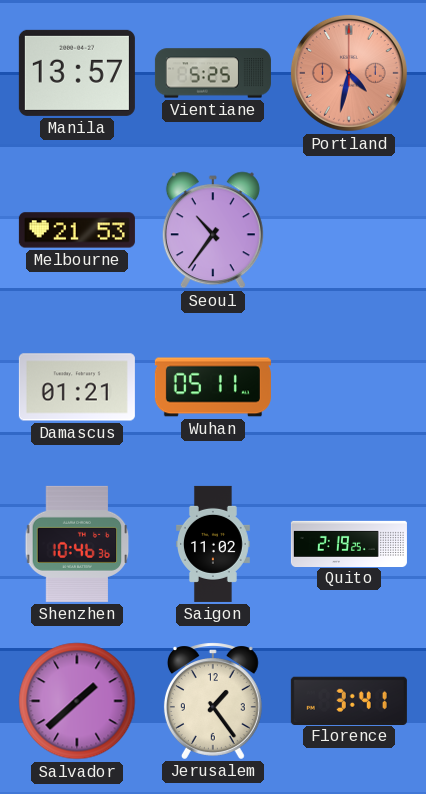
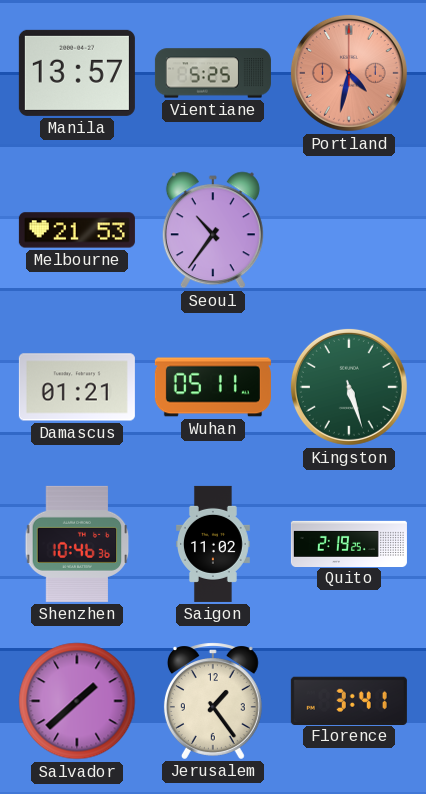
Kingston: none -> 5:27
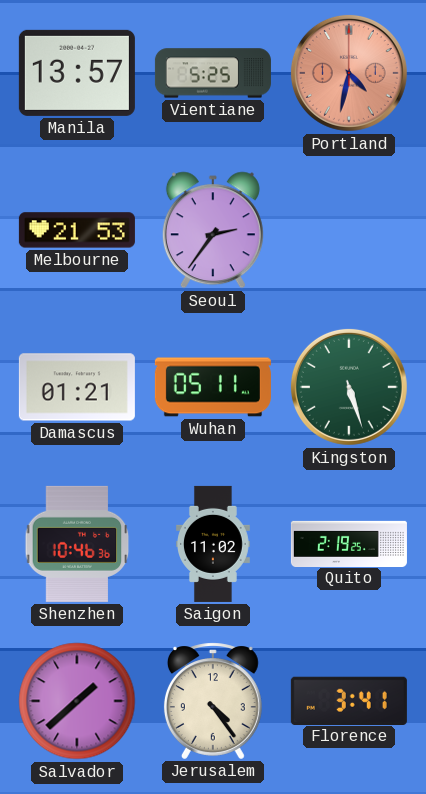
Seoul: 10:36 -> 2:36
Jerusalem: 1:24 -> 4:24
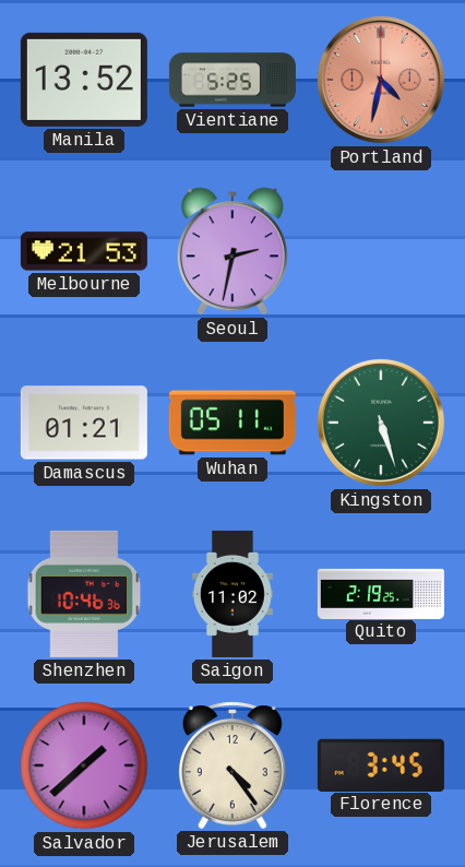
Manila: 13:57 -> 13:52
Seoul: 2:36 -> 2:32
Florence: 3:41 -> 3:45
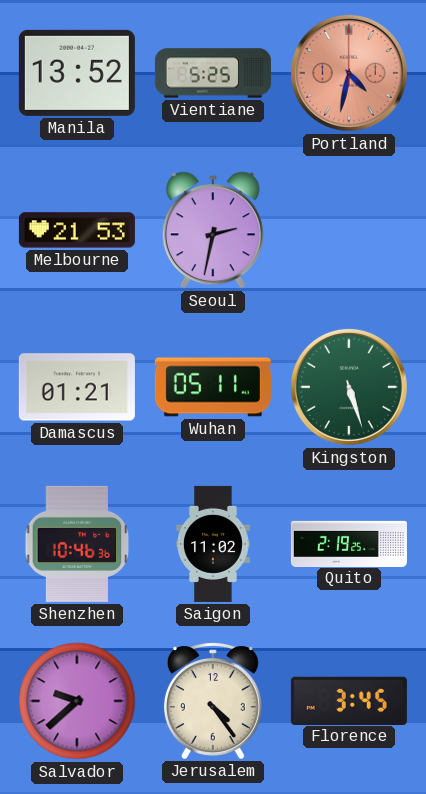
Salvador: 1:38 -> 9:38
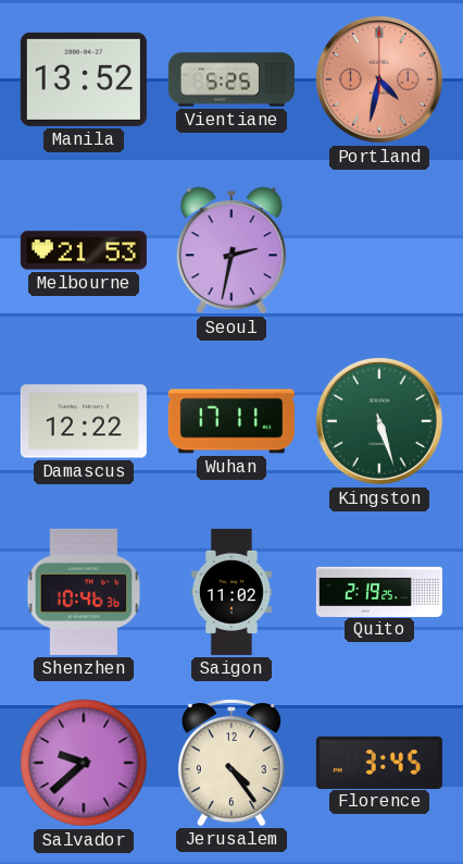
Damascus: 01:21 -> 12:22
Wuhan: 05:11 -> 17:11
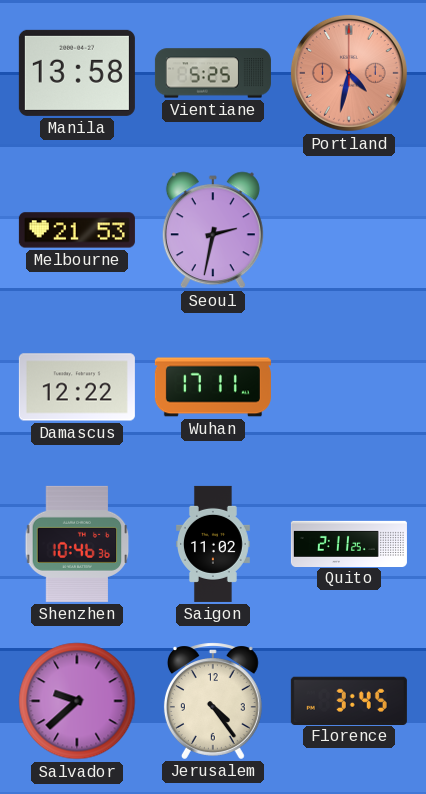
Manila: 13:52 -> 13:58
Kingston: 5:27 -> none
Quito: 2:19 -> 2:11
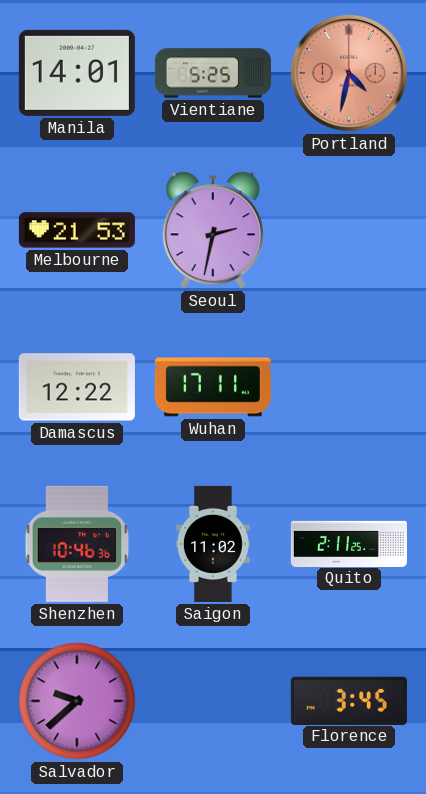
Manila: 13:58 -> 14:01
Jerusalem: 4:24 -> none
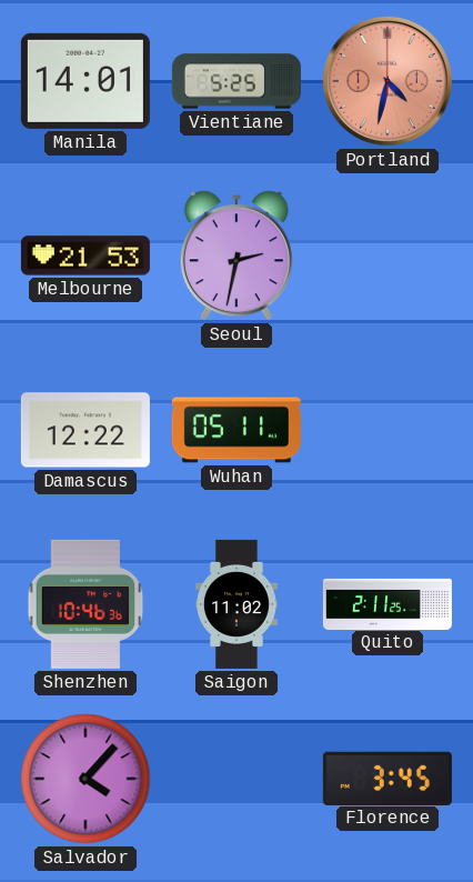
Wuhan: 17:11 -> 05:11
Salvador: 9:38 -> 4:07
